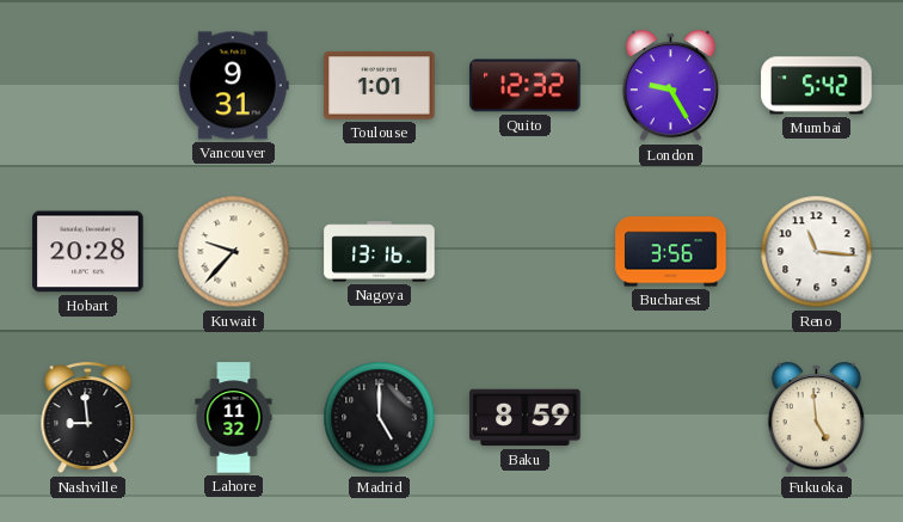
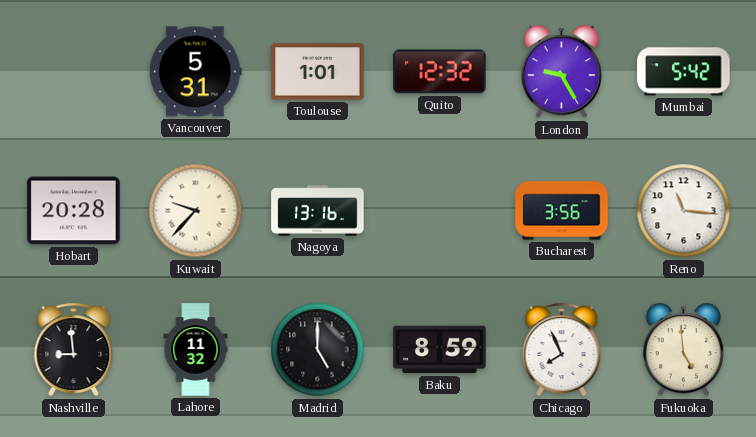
Vancouver: 9:31 -> 5:31
Chicago: none -> 7:56
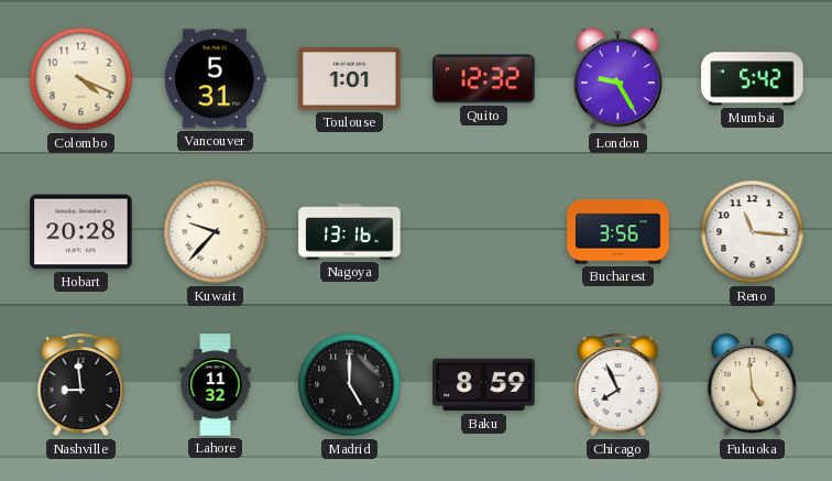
Colombo: none -> 4:19
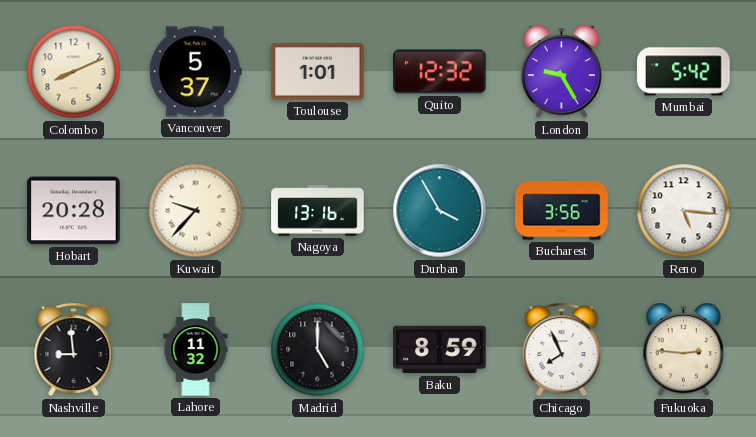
Colombo: 4:19 -> 8:11
Vancouver: 5:31 -> 5:37
Durban: none -> 3:55
Reno: 11:16 -> 5:16
Fukuoka: 4:59 -> 2:46
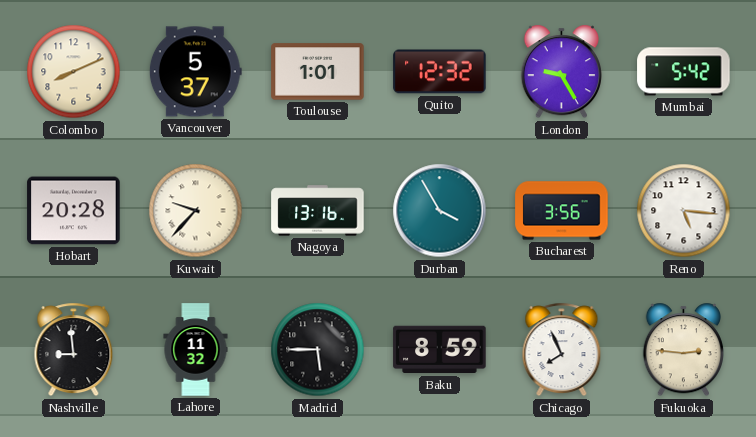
Madrid: 5:00 -> 5:45
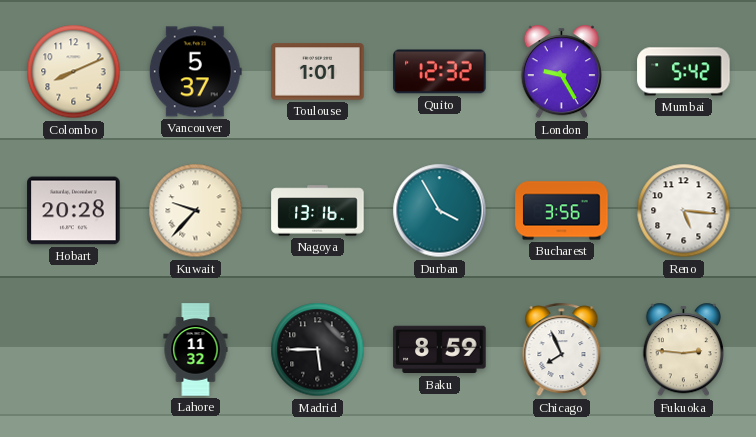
Nashville: 8:59 -> none
